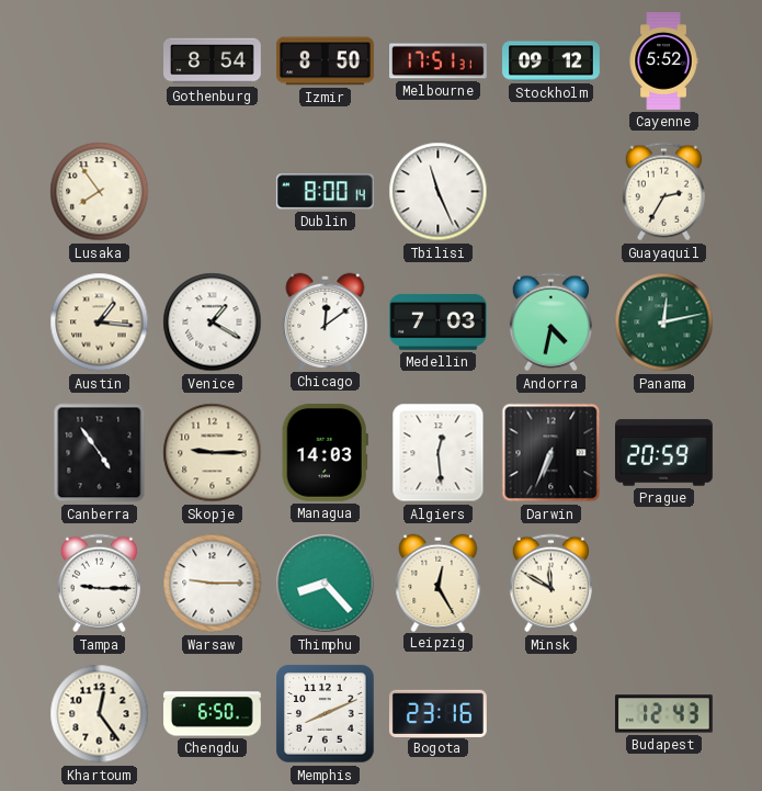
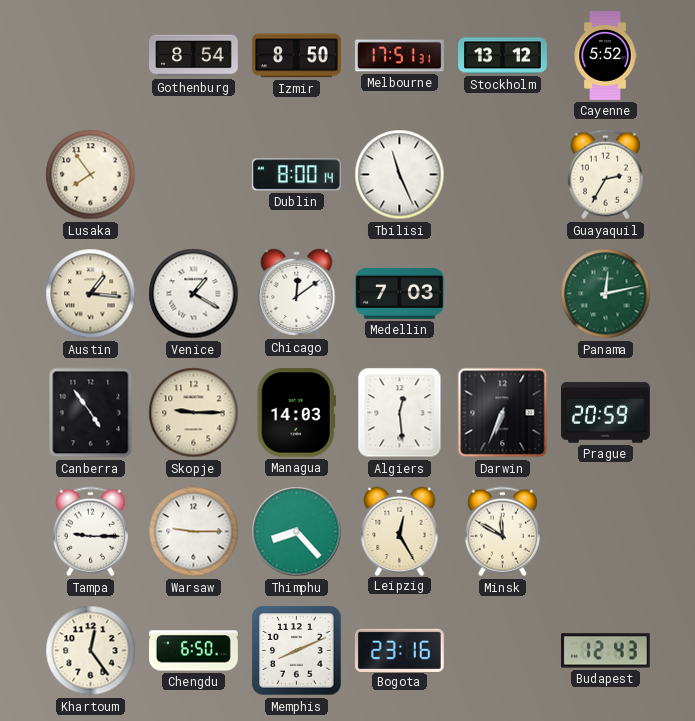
Stockholm: 09:12 -> 13:12
Andorra: 4:32 -> none
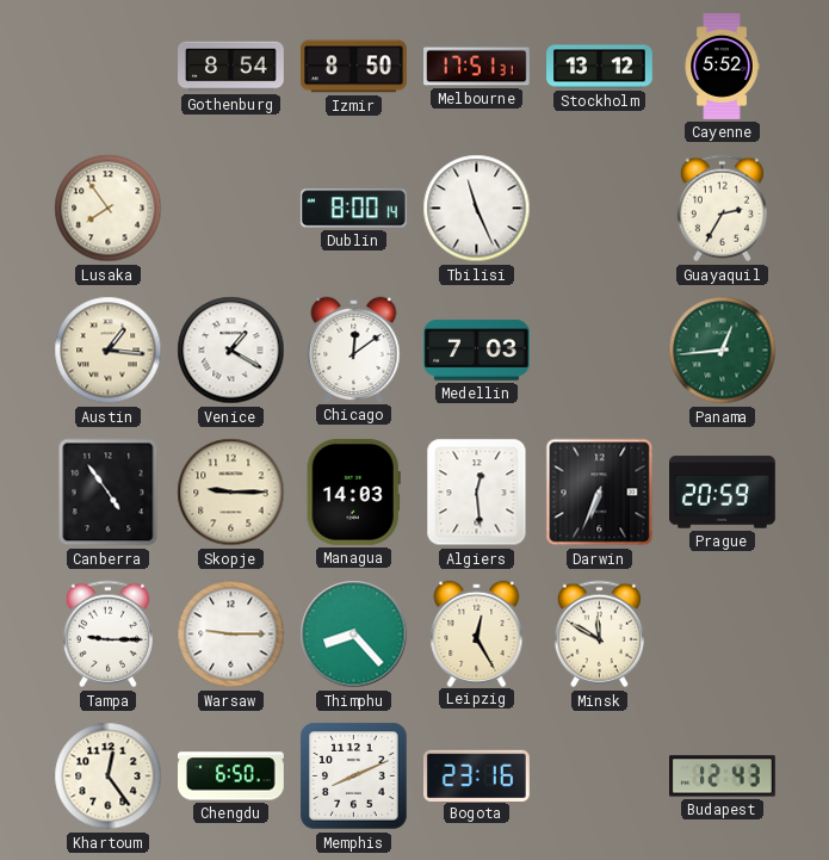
Panama: 12:13 -> 12:44
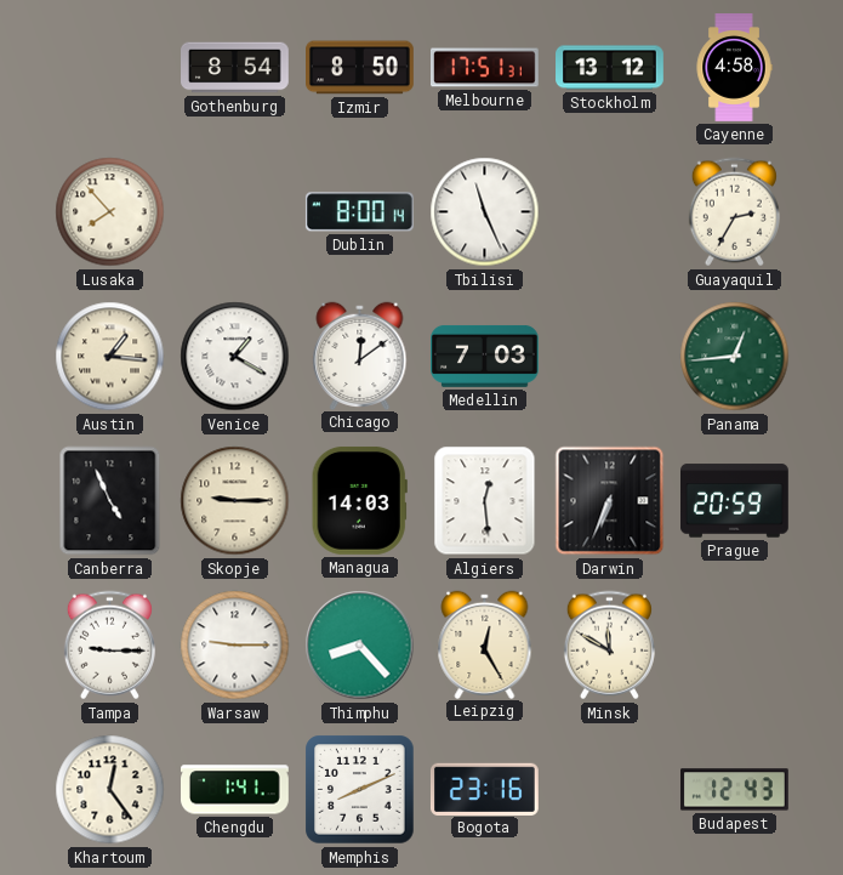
Cayenne: 5:52 -> 4:58
Lusaka: 7:54 -> 7:53
Canberra: 4:54 -> 4:56
Chengdu: 6:50 -> 1:41
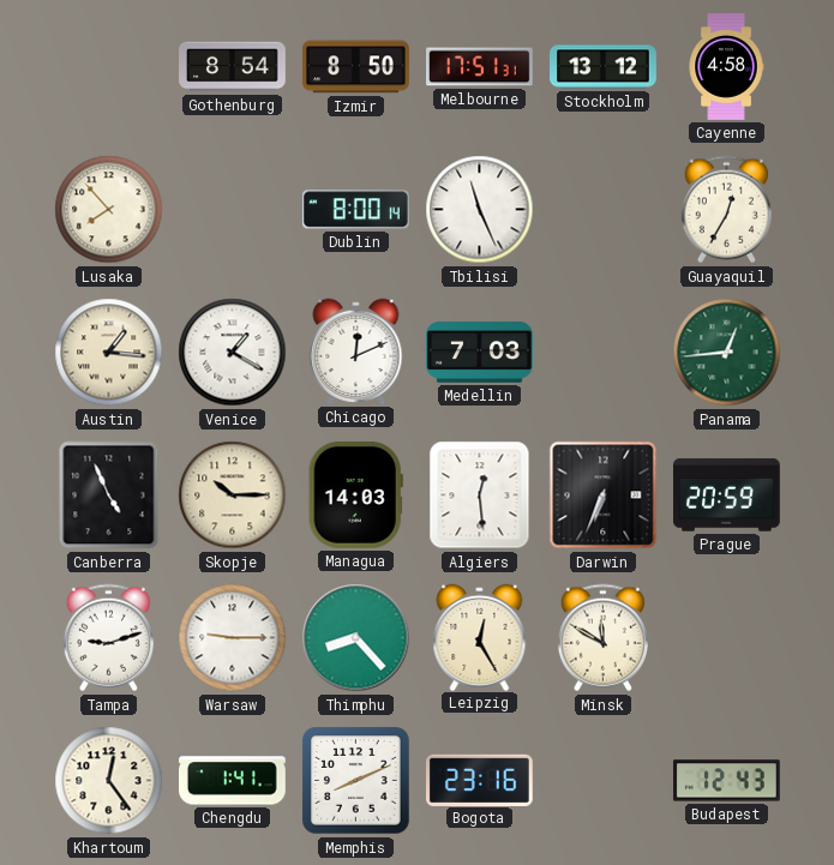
Guayaquil: 2:35 -> 12:35
Chicago: 12:09 -> 12:11
Skopje: 9:15 -> 10:15
Tampa: 9:15 -> 9:12
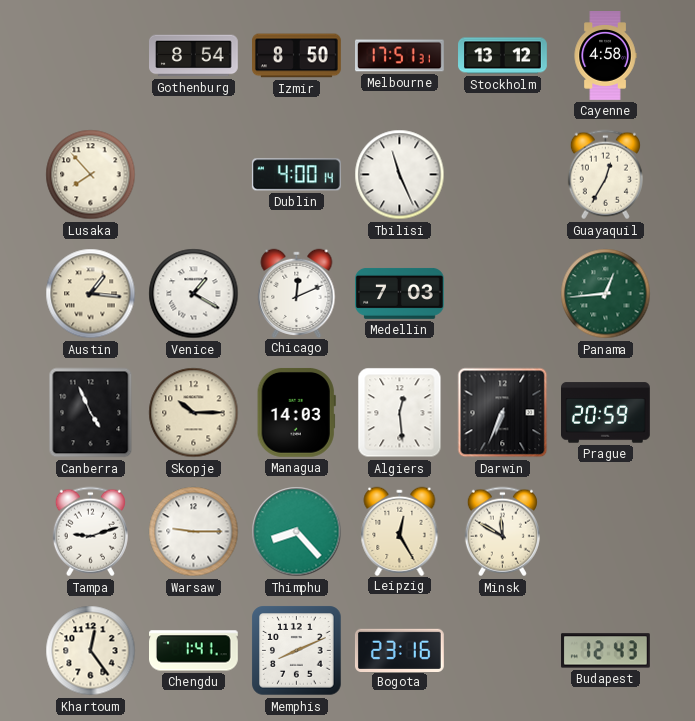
Dublin: 8:00 -> 4:00
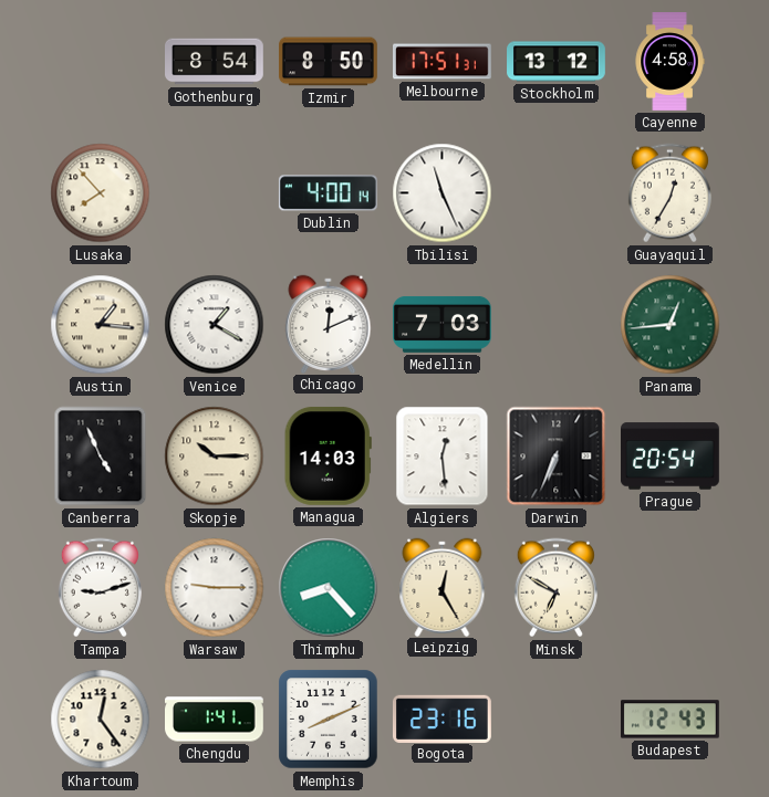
Prague: 20:59 -> 20:54
Minsk: 11:50 -> 6:50
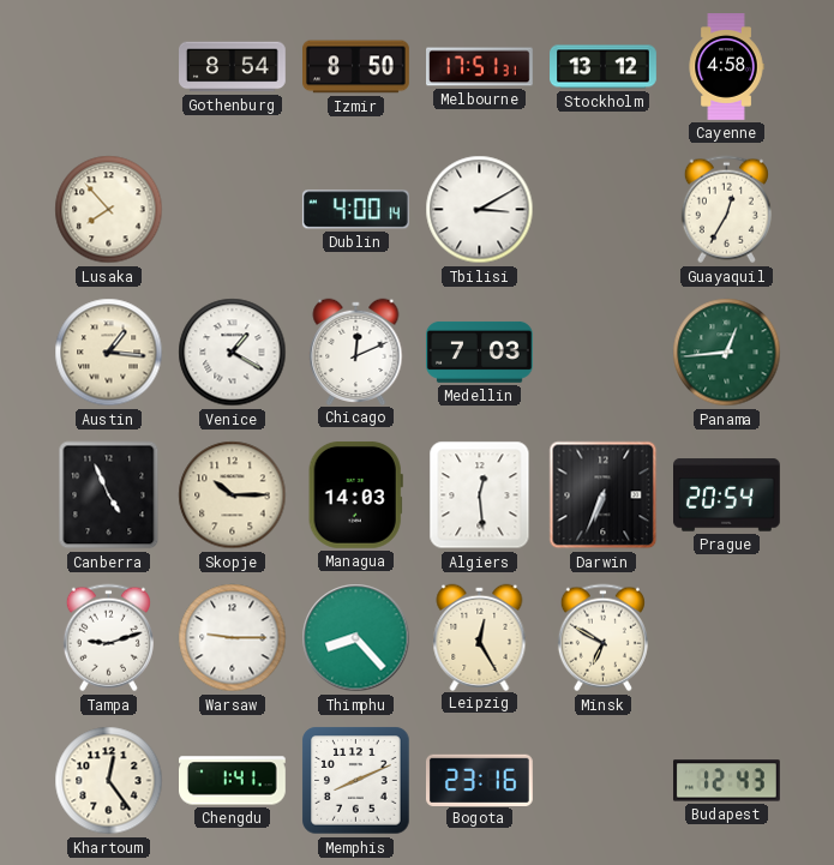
Tbilisi: 11:26 -> 3:10
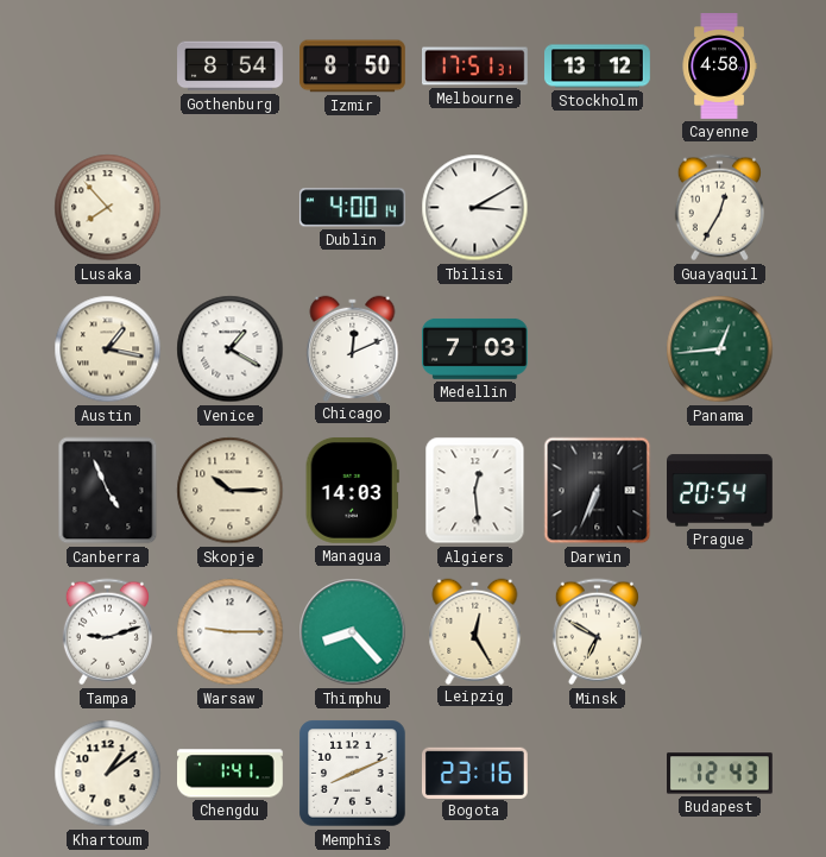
Austin: 1:16 -> 1:17
Khartoum: 12:24 -> 1:09
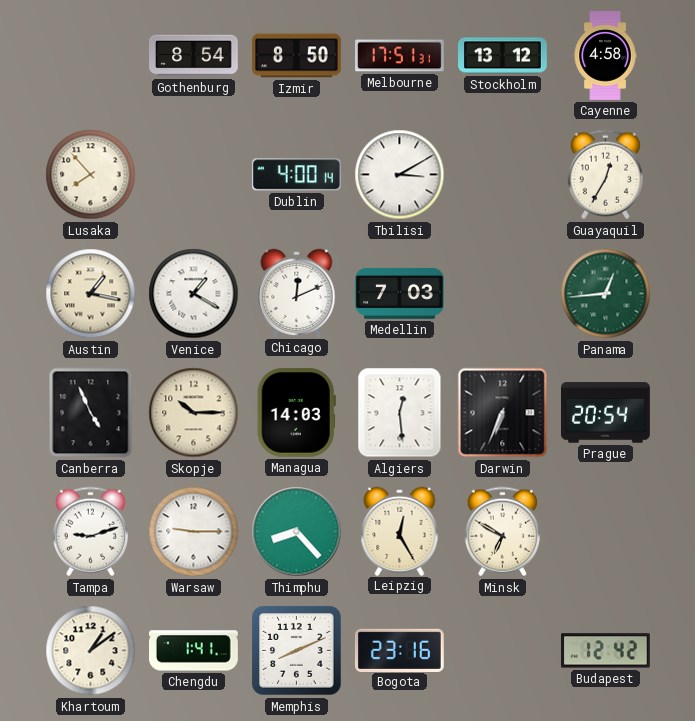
Budapest: 12:43 -> 12:42
